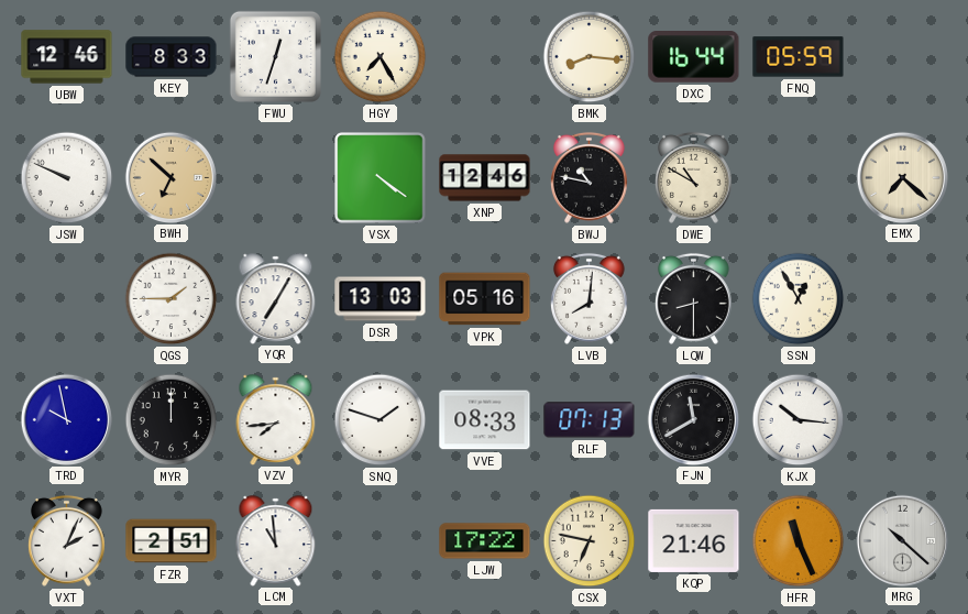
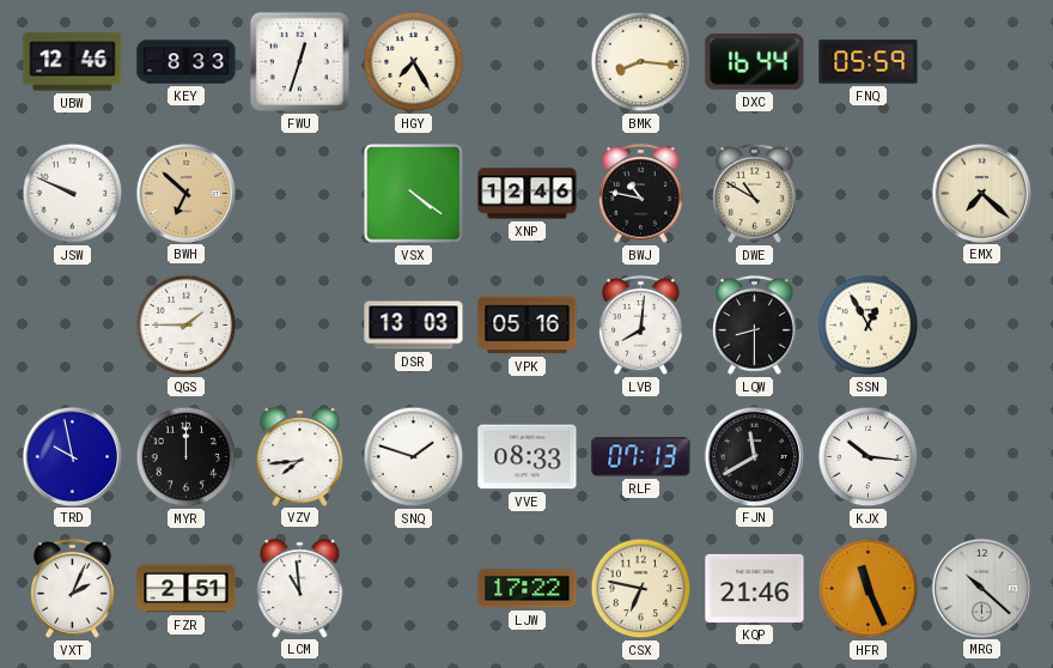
YQR: 7:05 -> none
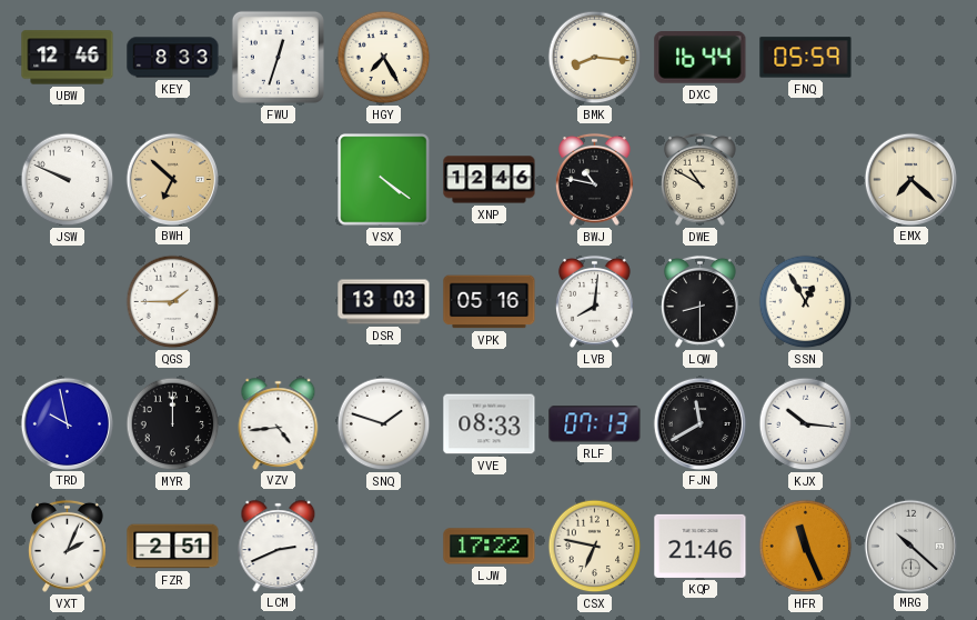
VZV: 7:44 -> 4:44
LCM: 10:59 -> 2:41
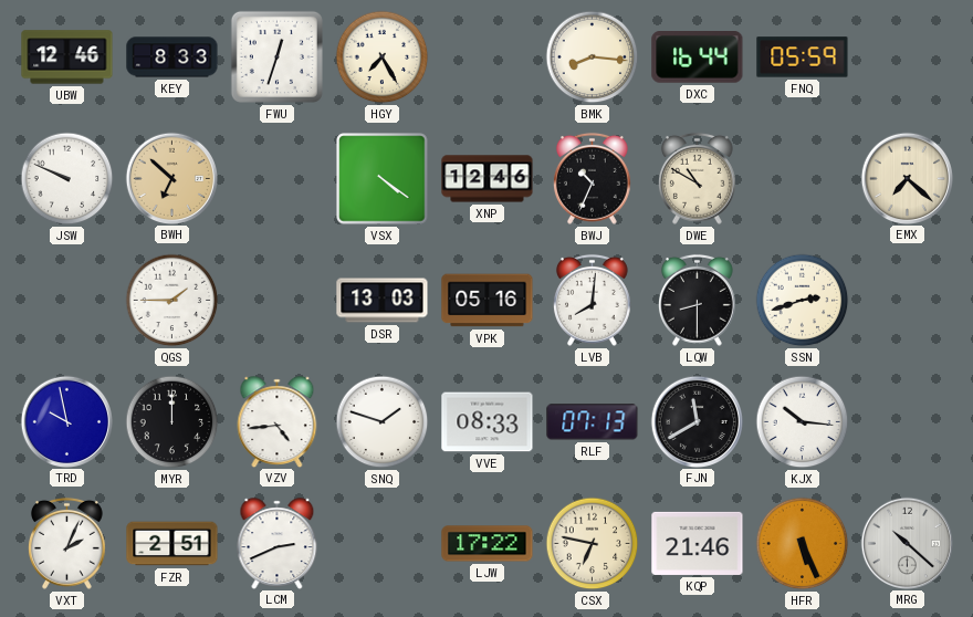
BWJ: 10:47 -> 10:34
SSN: 12:55 -> 2:42
HFR: 11:26 -> 5:26
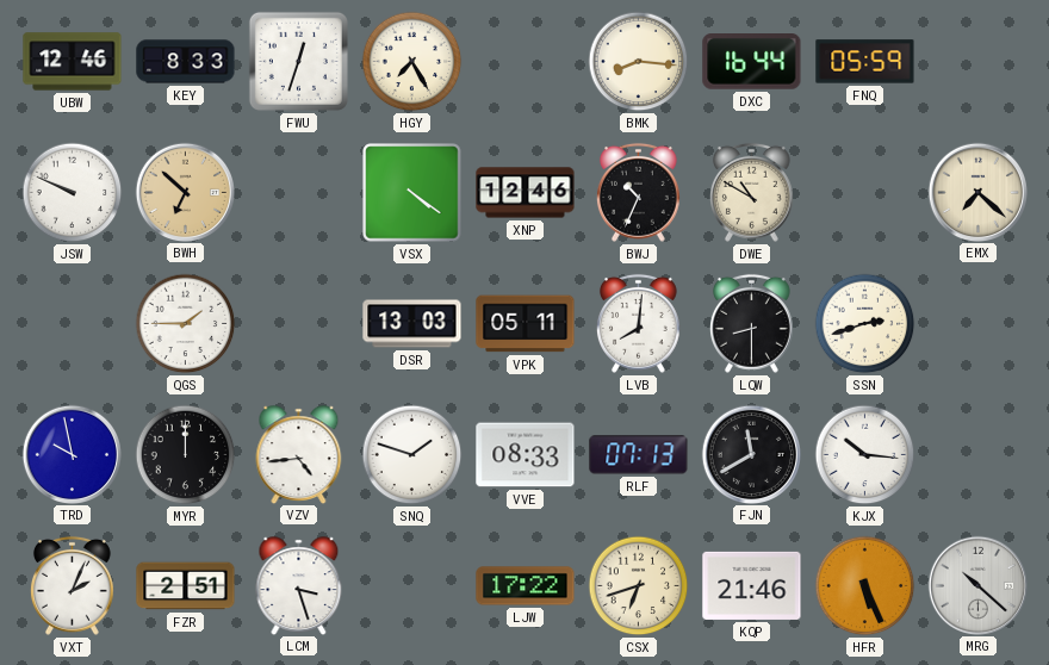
VPK: 05:16 -> 05:11
LCM: 2:41 -> 3:27
CSX: 6:47 -> 6:42
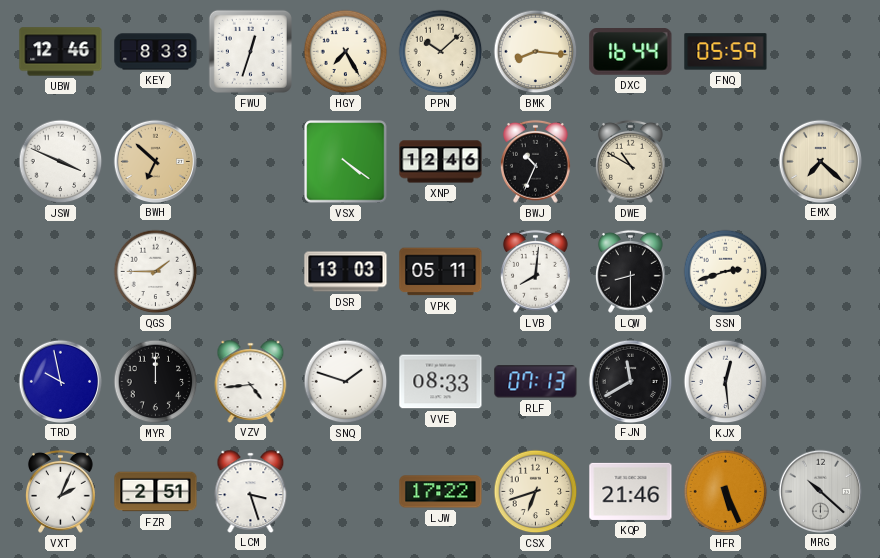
PPN: none -> 10:08
JSW: 9:49 -> 3:49
KJX: 10:16 -> 12:29
